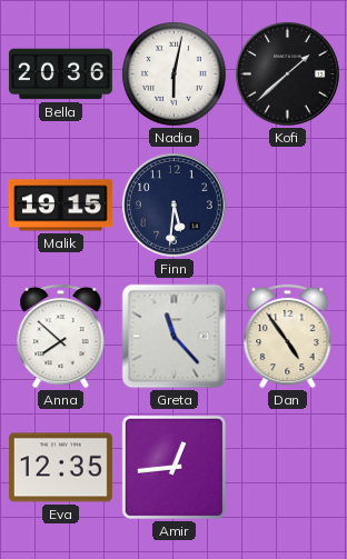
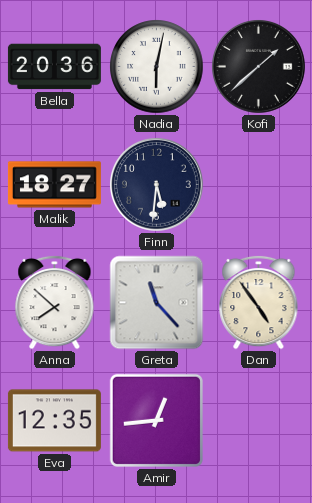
Malik: 19:15 -> 18:27
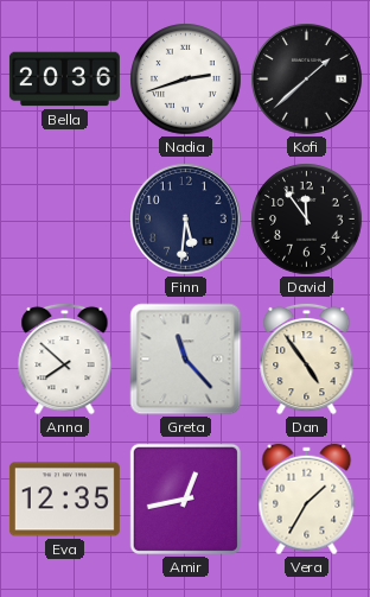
Nadia: 6:02 -> 2:42
Malik: 18:27 -> none
David: none -> 11:54
Amir: 12:44 -> 12:43
Vera: none -> 1:35
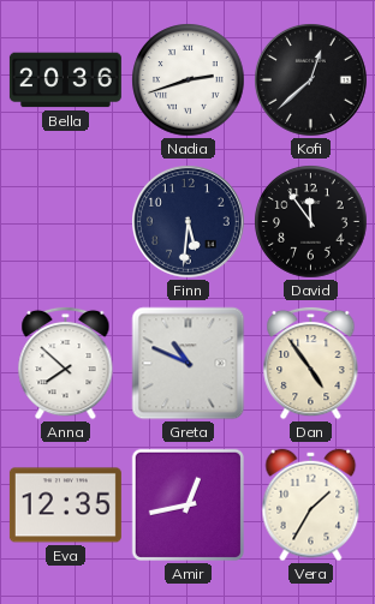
Kofi: 1:38 -> 12:38
Greta: 11:23 -> 10:49
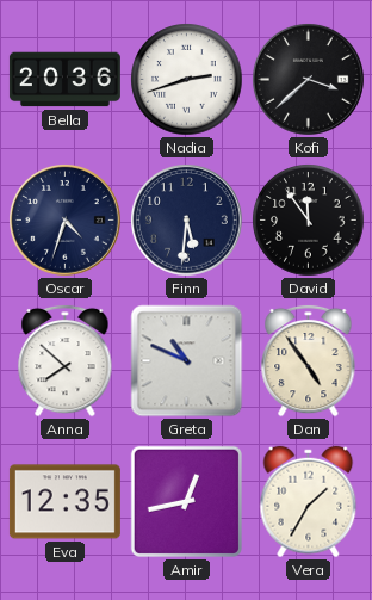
Kofi: 12:38 -> 3:38
Oscar: none -> 4:33
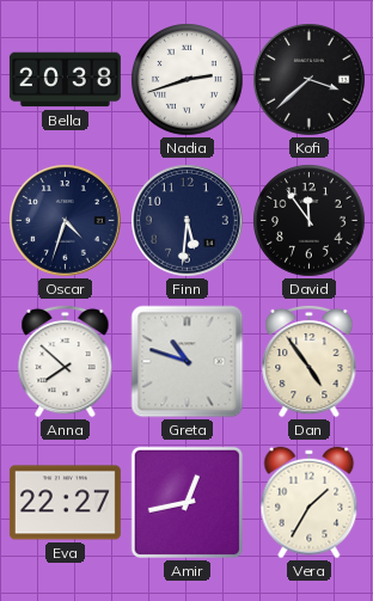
Bella: 20:36 -> 20:38
Greta: 10:49 -> 10:48
Eva: 12:35 -> 22:27
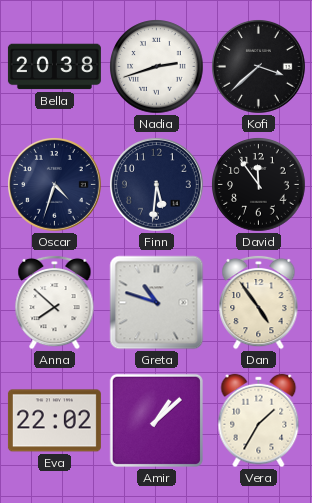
Eva: 22:27 -> 22:02
Amir: 12:43 -> 1:08
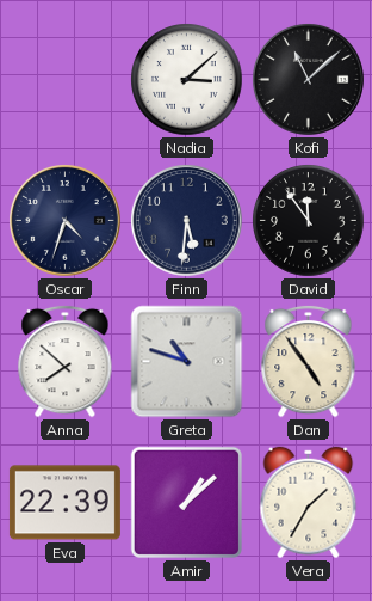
Bella: 20:38 -> none
Nadia: 2:42 -> 3:08
Kofi: 3:38 -> 11:08
Eva: 22:02 -> 22:39
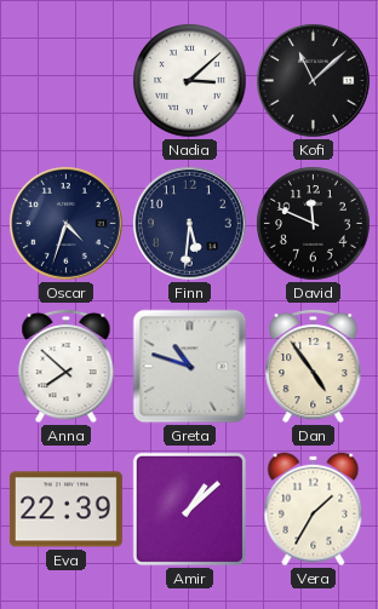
David: 11:54 -> 11:49
